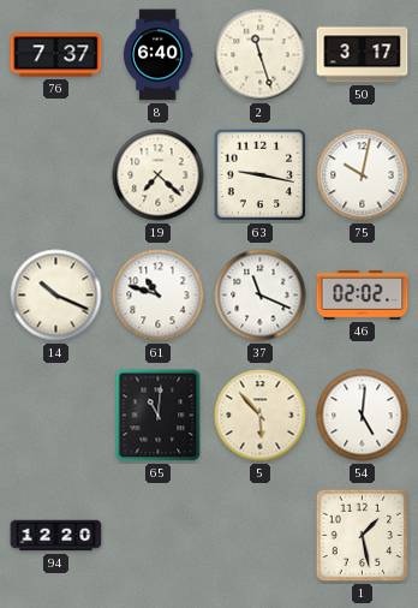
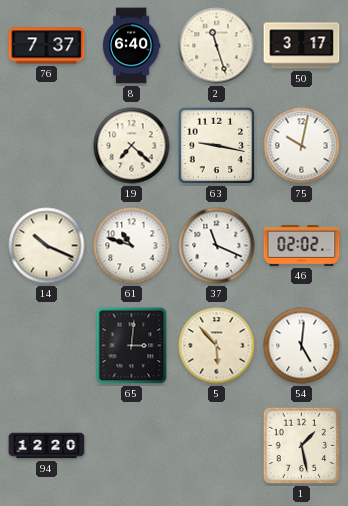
65: 11:01 -> 3:01
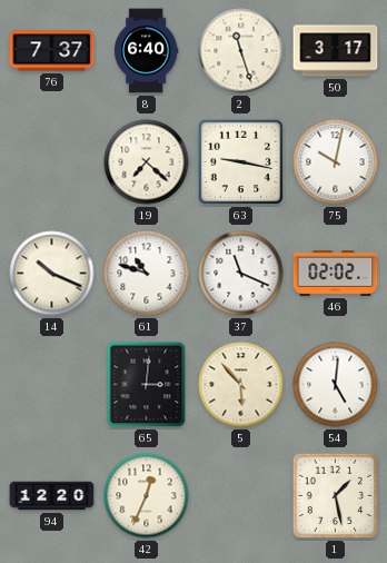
42: none -> 12:34
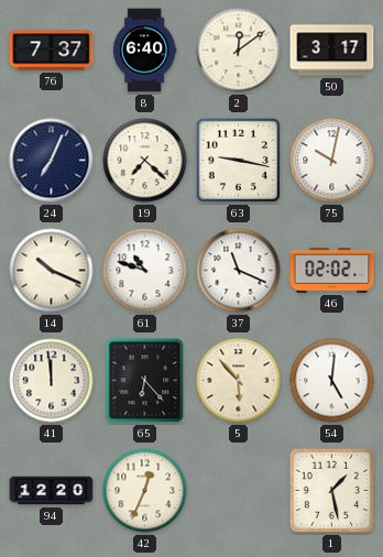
2: 11:27 -> 12:09
24: none -> 7:04
41: none -> 11:59
65: 3:01 -> 6:23
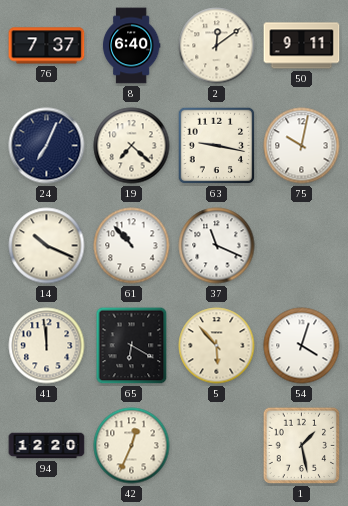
50: 3:17 -> 9:11
61: 10:48 -> 10:53
46: 02:02 -> none
65: 6:23 -> 6:20
54: 5:01 -> 4:03
